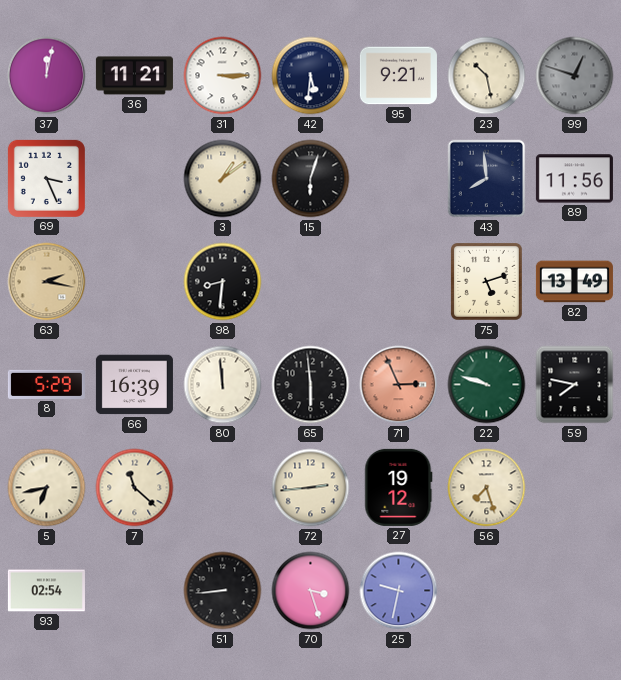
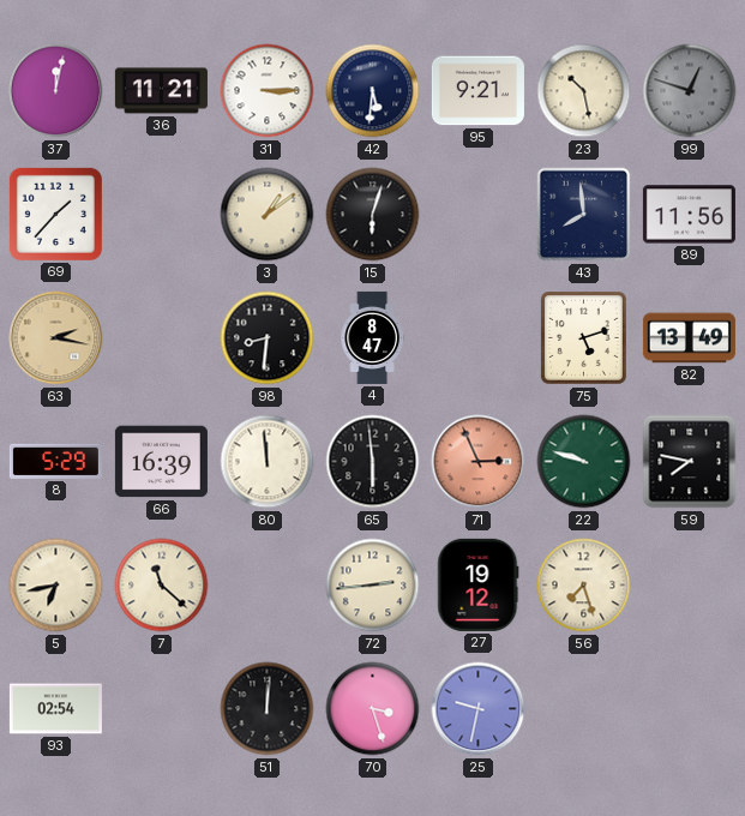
69: 3:26 -> 1:37
4: none -> 8:47
51: 8:44 -> 12:01
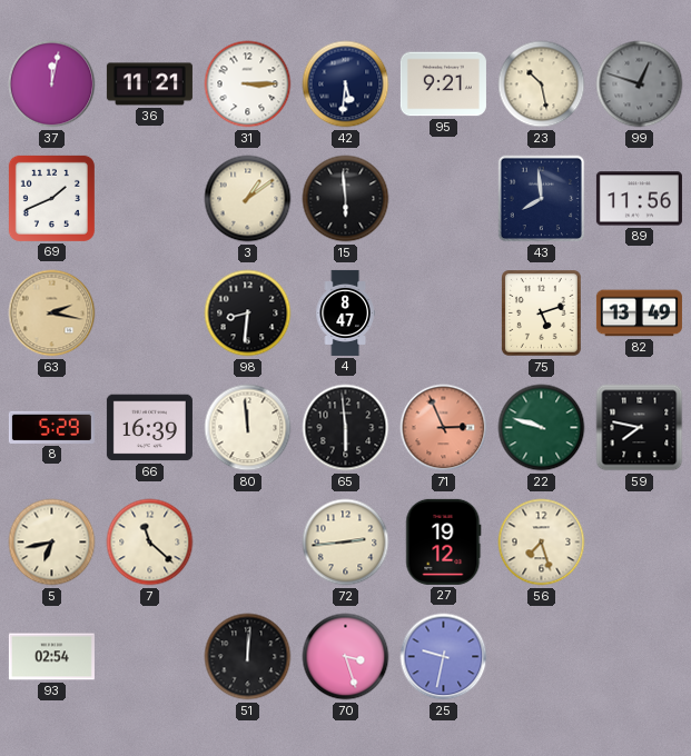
69: 1:37 -> 1:41
15: 6:03 -> 5:59
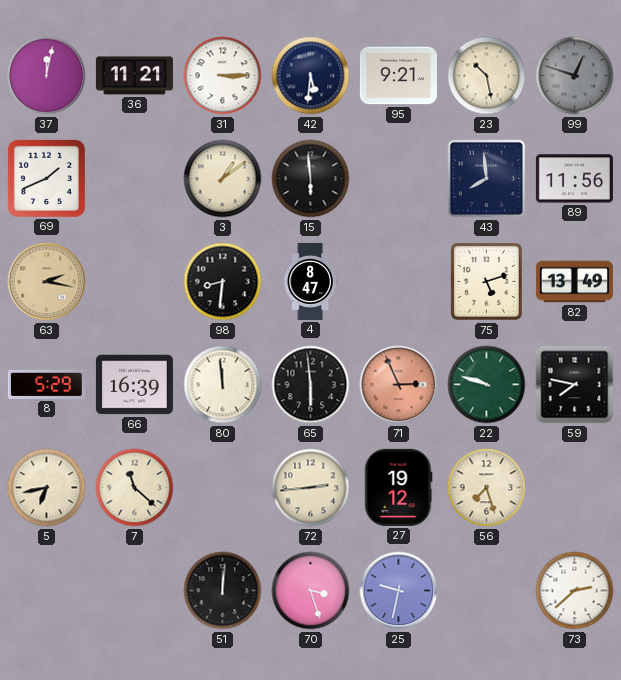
93: 02:54 -> none
73: none -> 2:38
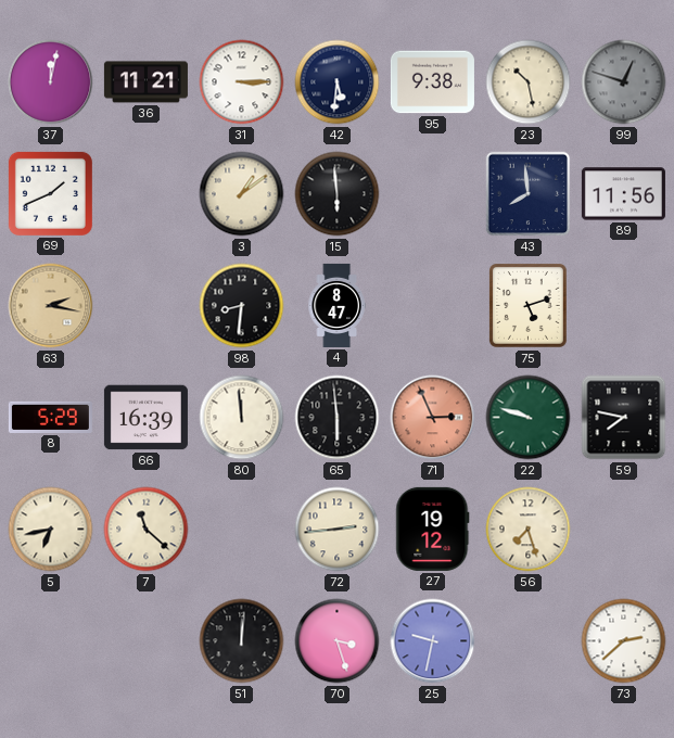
95: 9:21 -> 9:38
82: 13:49 -> none
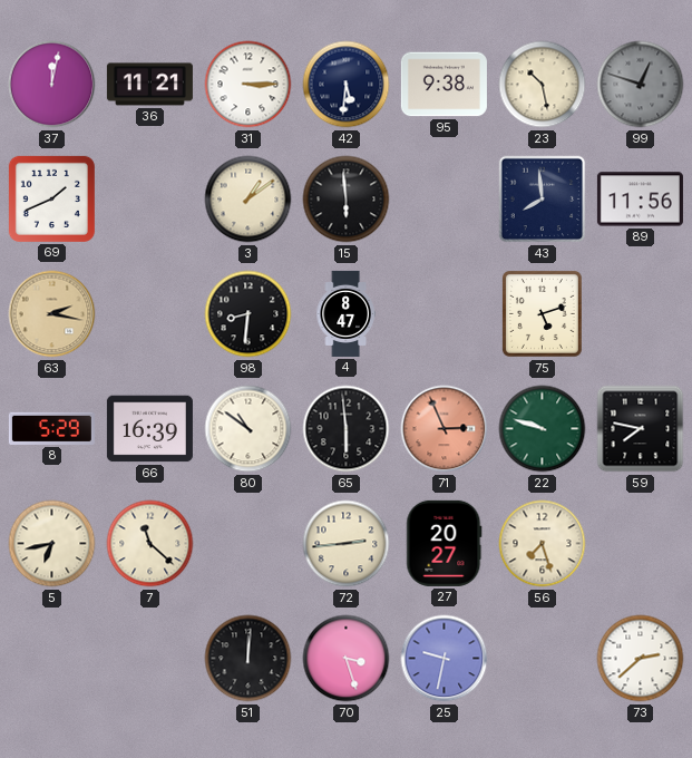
80: 11:59 -> 10:51
27: 19:12 -> 20:27
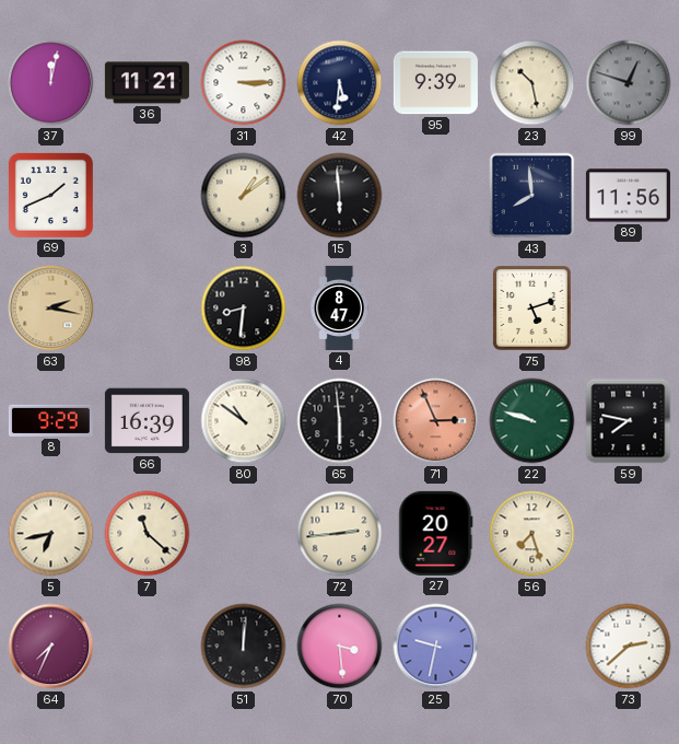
95: 9:38 -> 9:39
8: 5:29 -> 9:29
64: none -> 7:34
70: 3:27 -> 3:29
